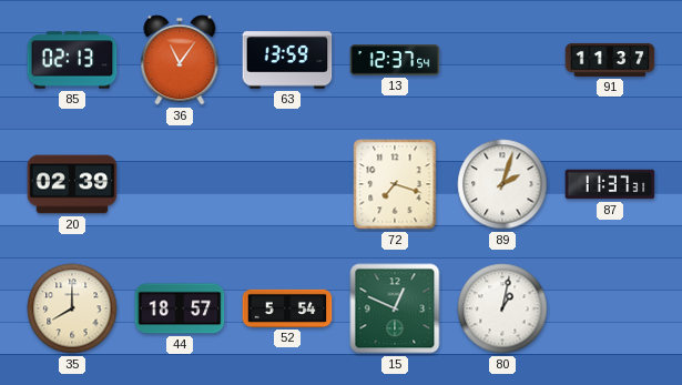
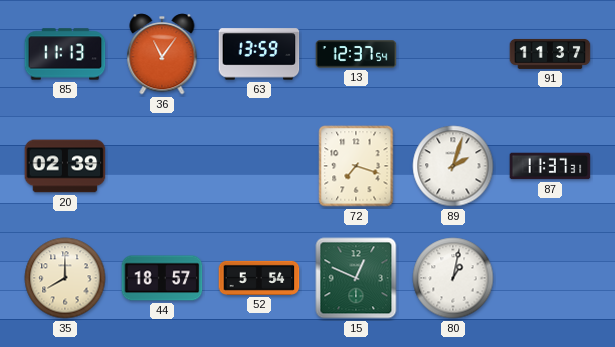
85: 02:13 -> 11:13
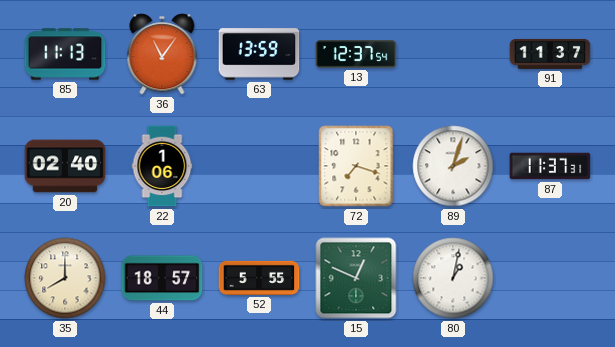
20: 02:39 -> 02:40
22: none -> 1:06
52: 5:54 -> 5:55
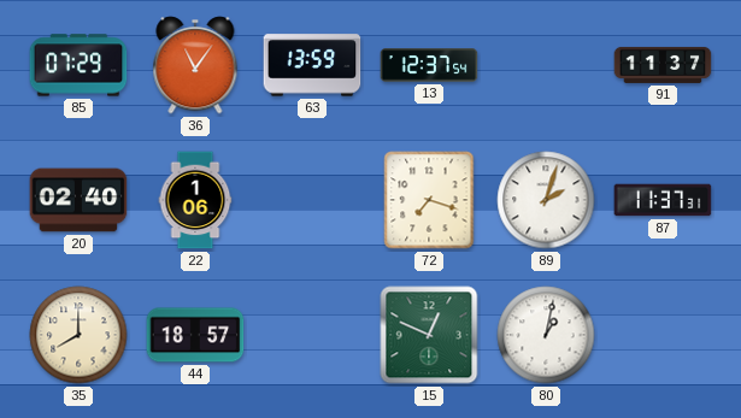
85: 11:13 -> 07:29
52: 5:55 -> none
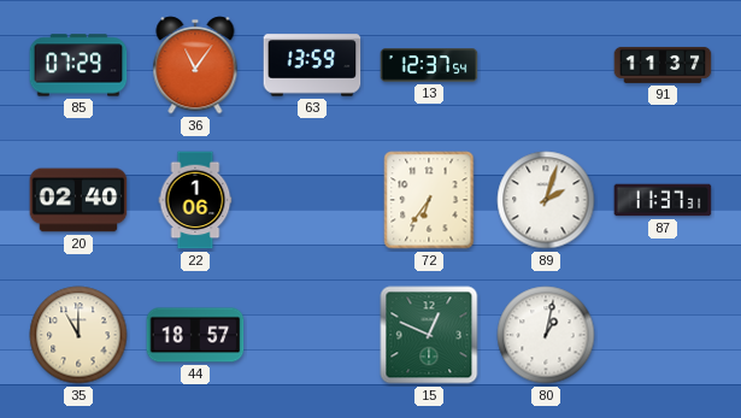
72: 7:18 -> 6:36
35: 8:00 -> 11:00
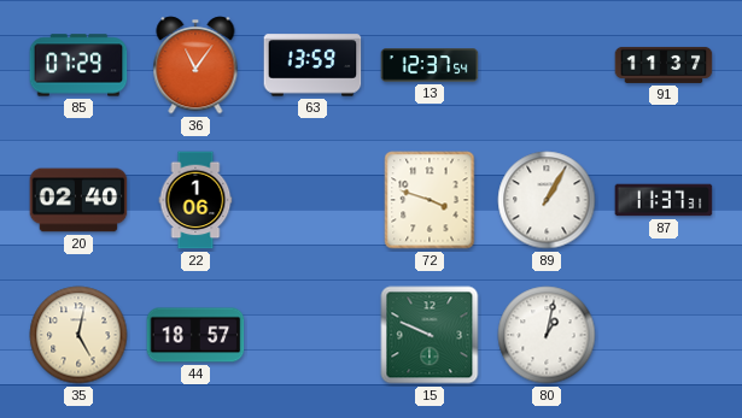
72: 6:36 -> 3:48
89: 2:03 -> 1:05
35: 11:00 -> 5:02
15: 12:49 -> 9:49
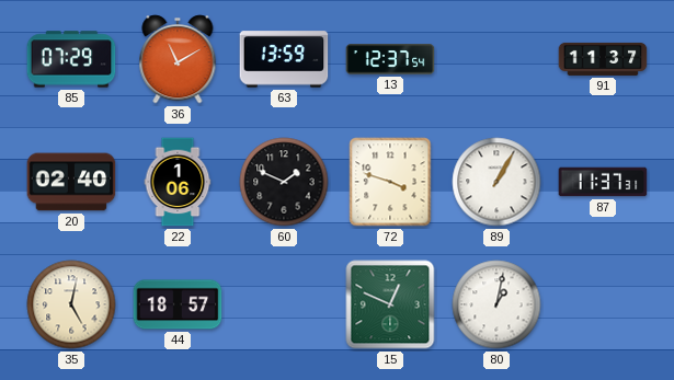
36: 11:06 -> 11:10
60: none -> 1:49
15: 9:49 -> 12:49
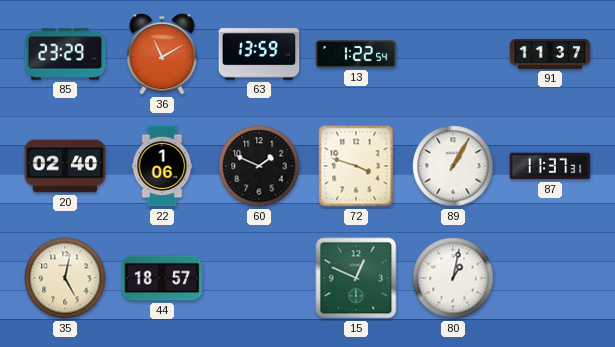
85: 07:29 -> 23:29
13: 12:37 -> 1:22
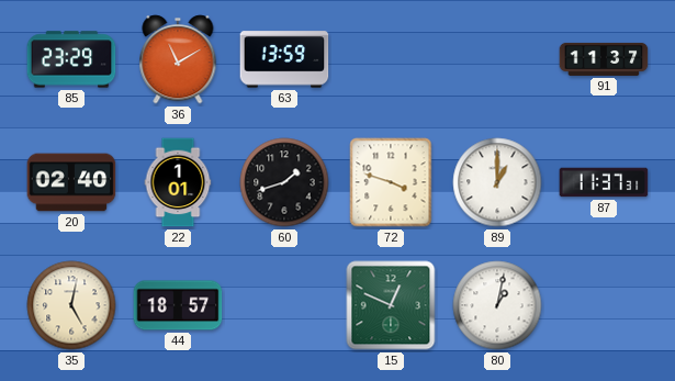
13: 1:22 -> none
22: 1:06 -> 1:01
60: 1:49 -> 1:42
89: 1:05 -> 1:00
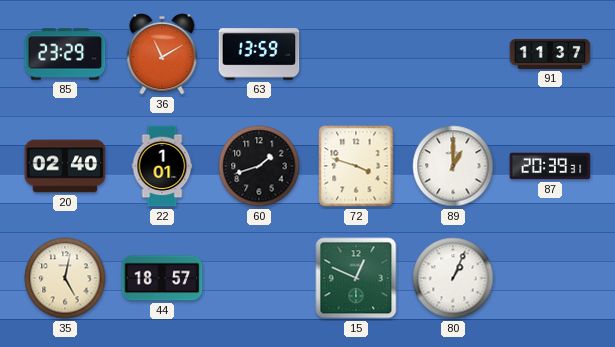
87: 11:37 -> 20:39
80: 1:02 -> 1:04
